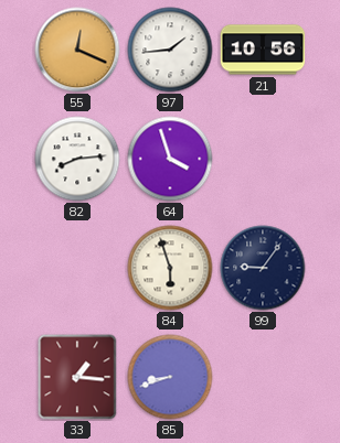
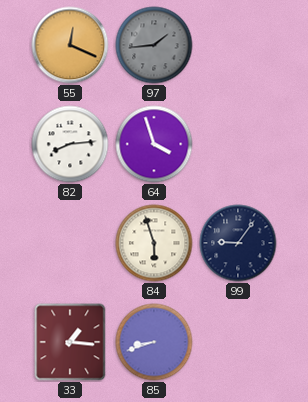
97 dial: white -> grey
21: 10:56 -> none
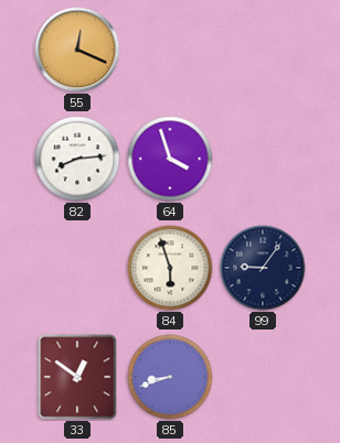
97: 1:44 -> none
33: 1:16 -> 12:51
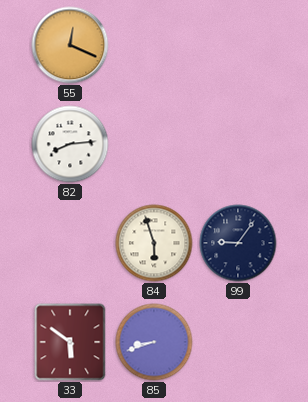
64: 3:57 -> none
33: 12:51 -> 5:51
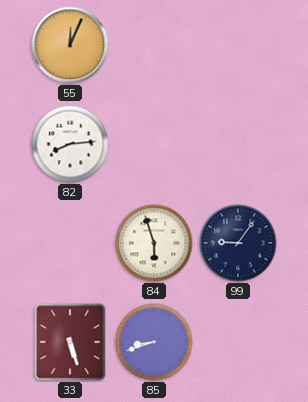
55: 12:19 -> 12:04
33: 5:51 -> 5:27
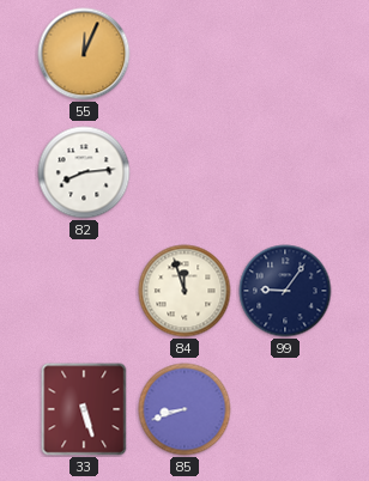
84: 5:57 -> 11:57
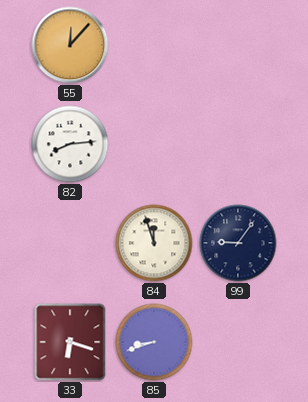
55: 12:04 -> 12:07
33: 5:27 -> 6:18
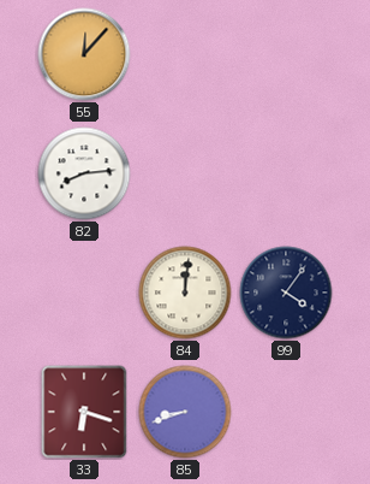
84: 11:57 -> 12:01
99: 9:06 -> 4:06
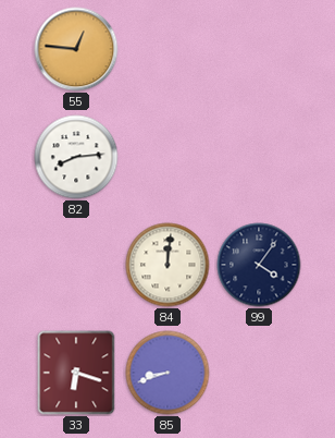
55: 12:07 -> 12:46
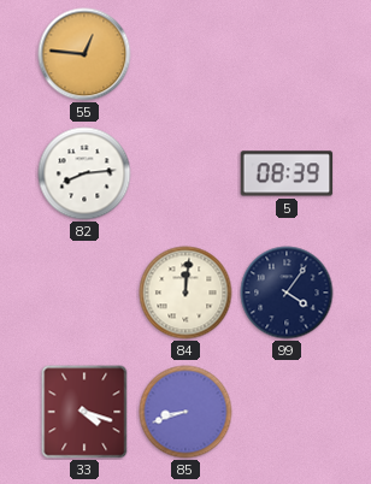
5: none -> 08:39
33: 6:18 -> 4:18
